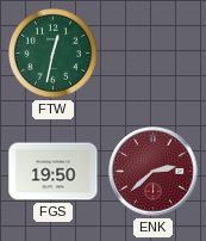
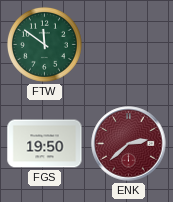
FTW: 12:32 -> 11:51
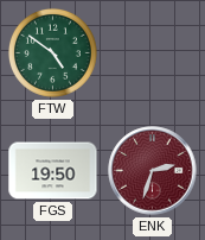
FTW: 11:51 -> 4:51
ENK: 2:38 -> 2:33
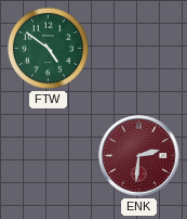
FGS: 19:50 -> none
ENK: 2:33 -> 2:31
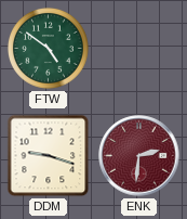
DDM: none -> 9:18
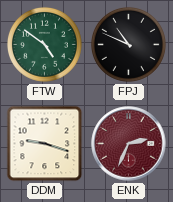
FPJ: none -> 10:49
ENK: 2:31 -> 2:34
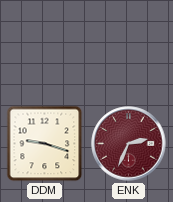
FTW: 4:51 -> none
FPJ: 10:49 -> none
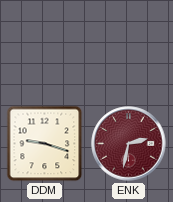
ENK: 2:34 -> 2:32
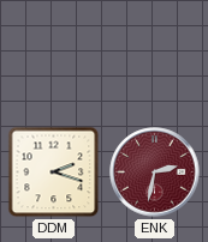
DDM: 9:18 -> 2:18
